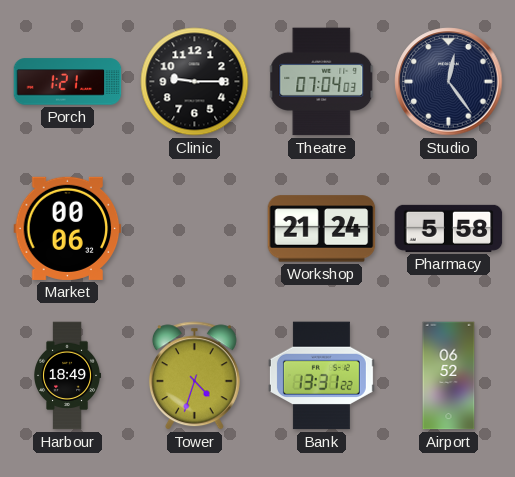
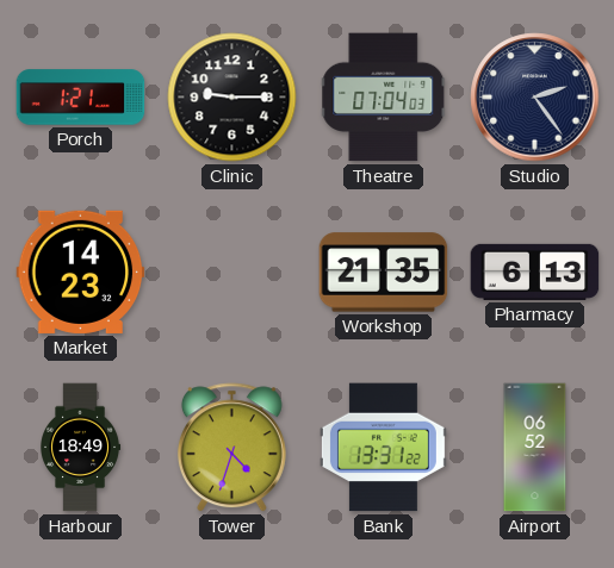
Studio: 12:24 -> 2:24
Market: 00:06 -> 14:23
Workshop: 21:24 -> 21:35
Pharmacy: 5:58 -> 6:13
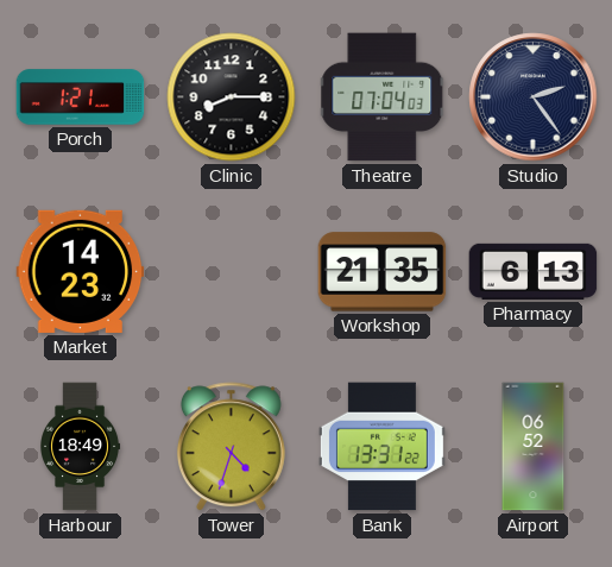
Clinic: 9:15 -> 8:15
